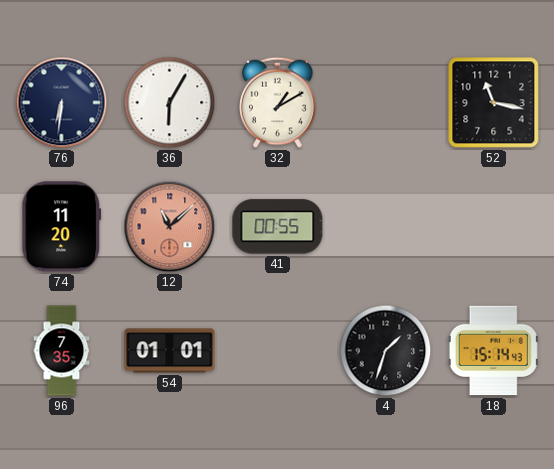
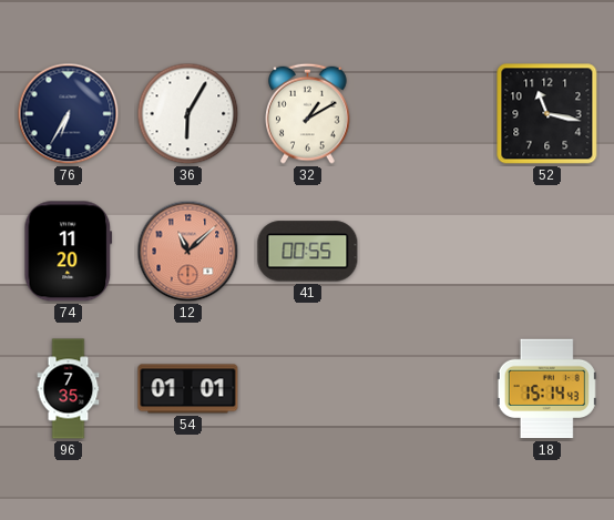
76: 6:31 -> 6:35
4: 1:33 -> none
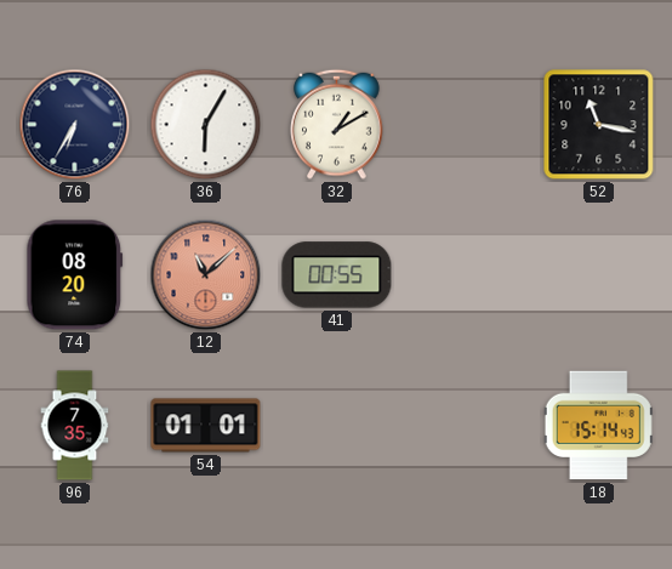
74: 11:20 -> 08:20
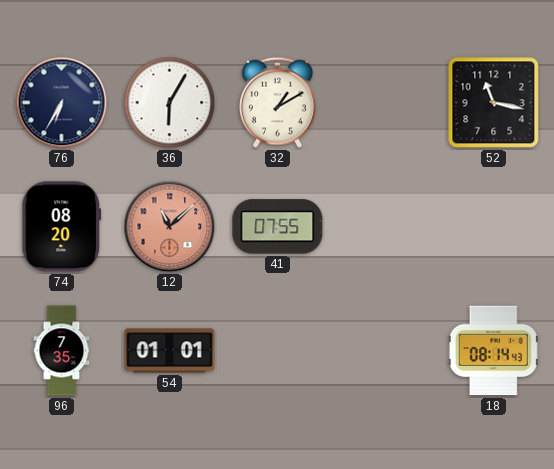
41: 00:55 -> 07:55
18: 15:14 -> 08:14
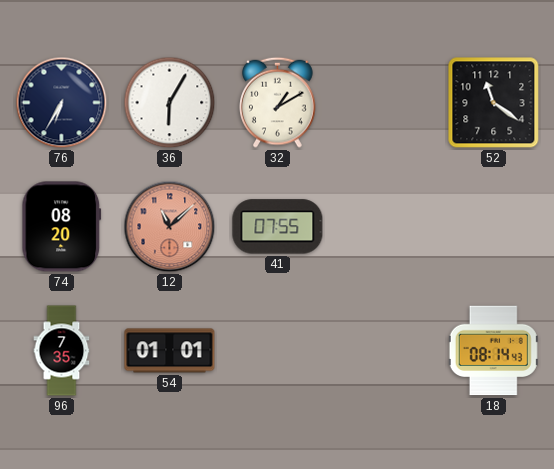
52: 11:17 -> 11:21
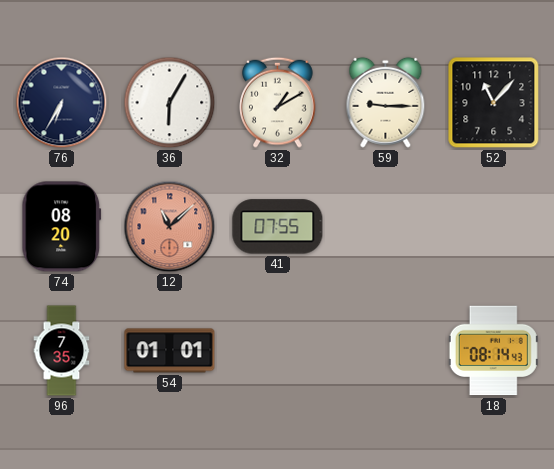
59: none -> 9:15
52: 11:21 -> 11:07
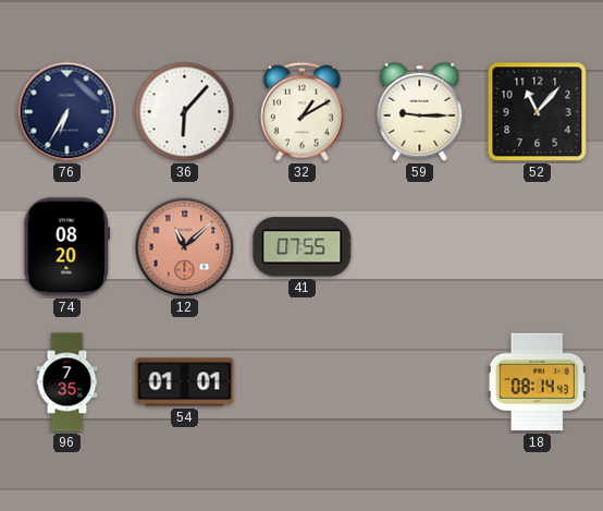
36: 6:05 -> 6:07
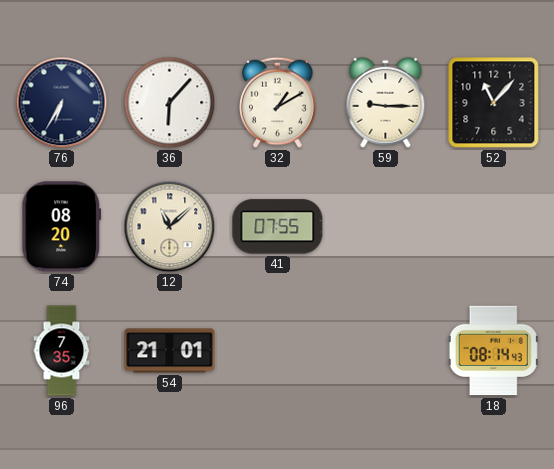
12 dial: salmon -> cream
54: 01:01 -> 21:01
